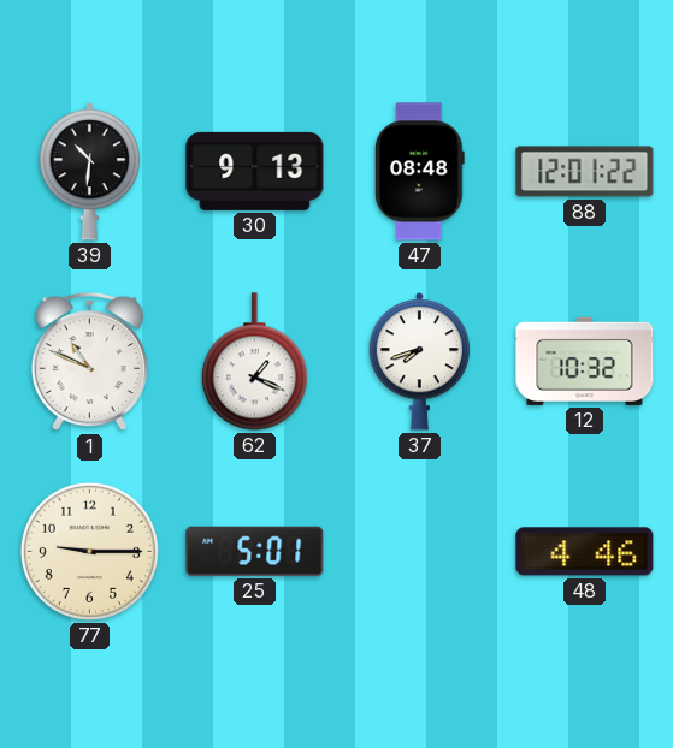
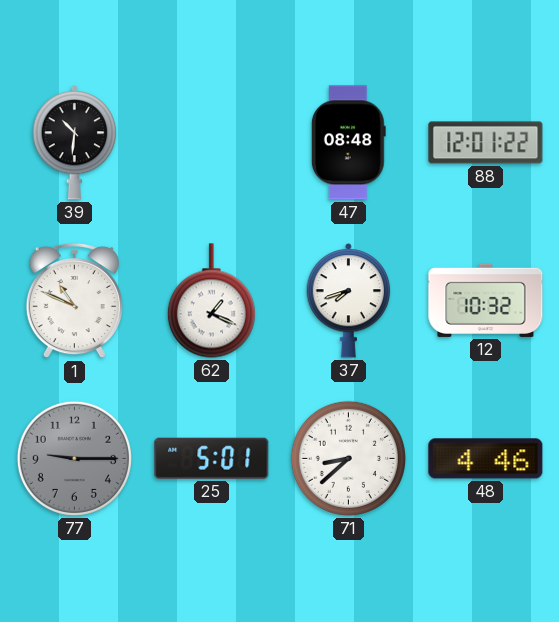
30: 9:13 -> none
77 dial: cream -> grey
71: none -> 8:38
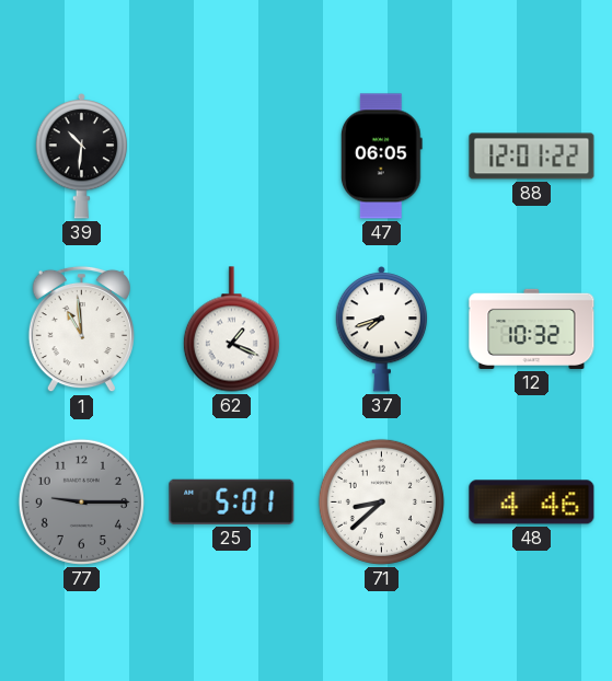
47: 08:48 -> 06:05
1: 10:49 -> 10:59
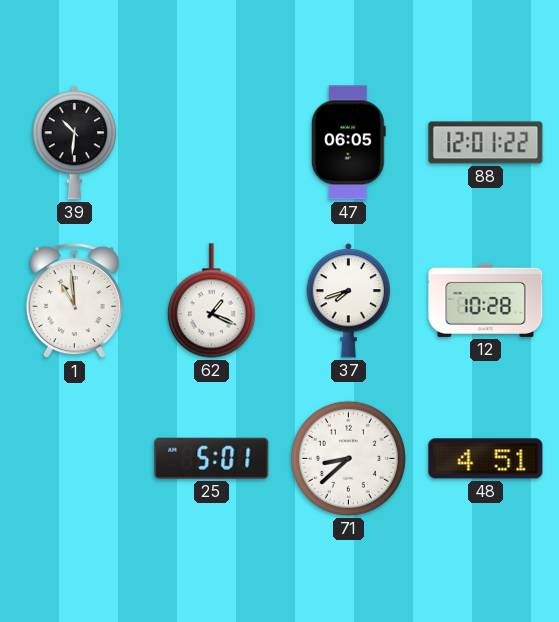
12: 10:32 -> 10:28
77: 9:15 -> none
48: 4:46 -> 4:51
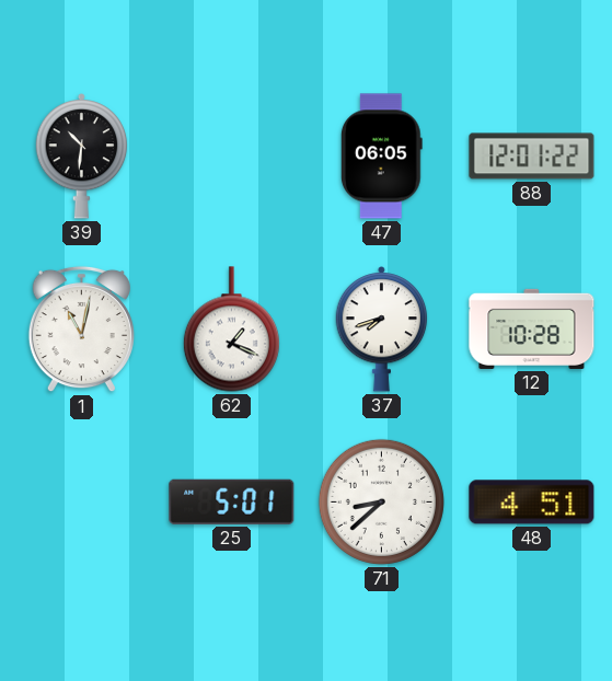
1: 10:59 -> 11:02
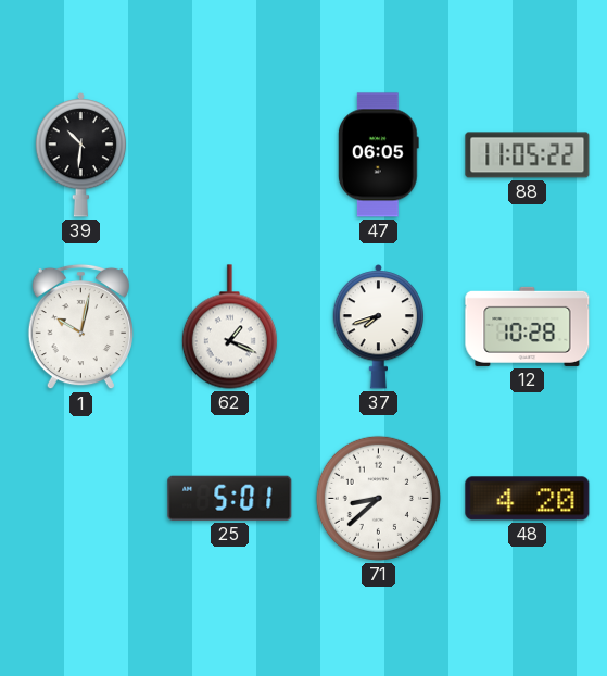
88: 12:01 -> 11:05
1: 11:02 -> 10:02
48: 4:51 -> 4:20
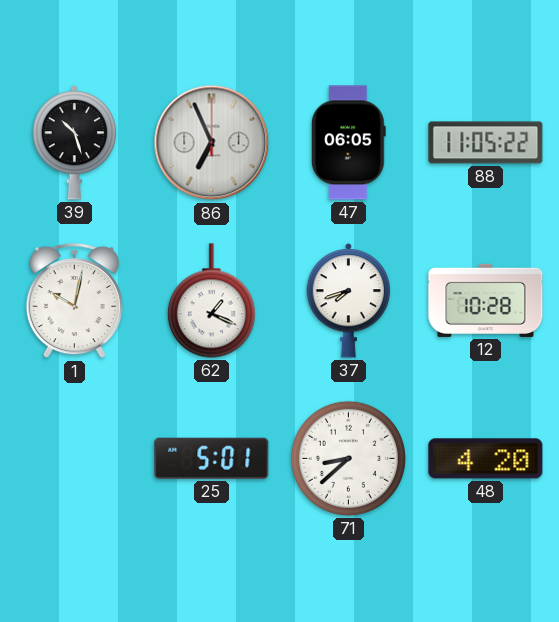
39: 10:31 -> 10:27
86: none -> 6:56
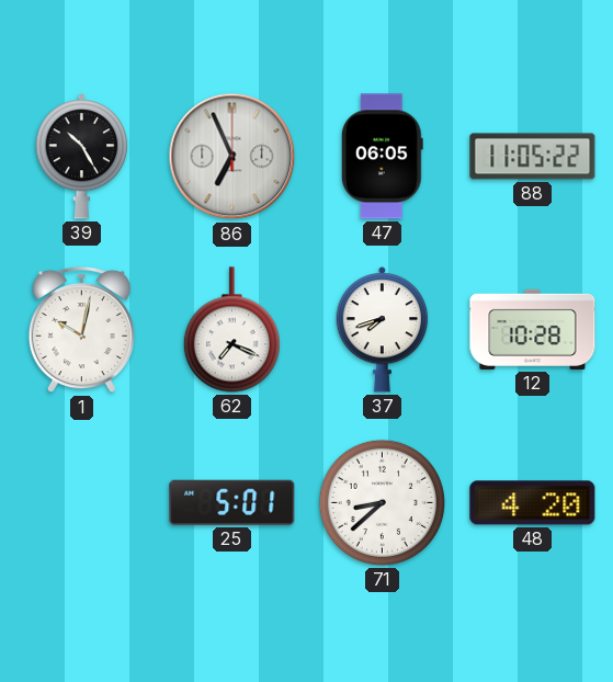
39: 10:27 -> 10:25
62: 1:19 -> 7:19
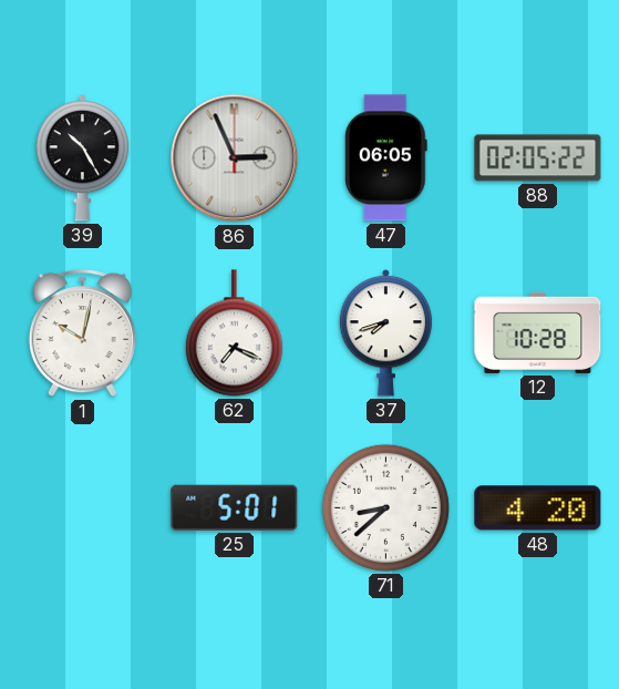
86: 6:56 -> 2:56
88: 11:05 -> 02:05
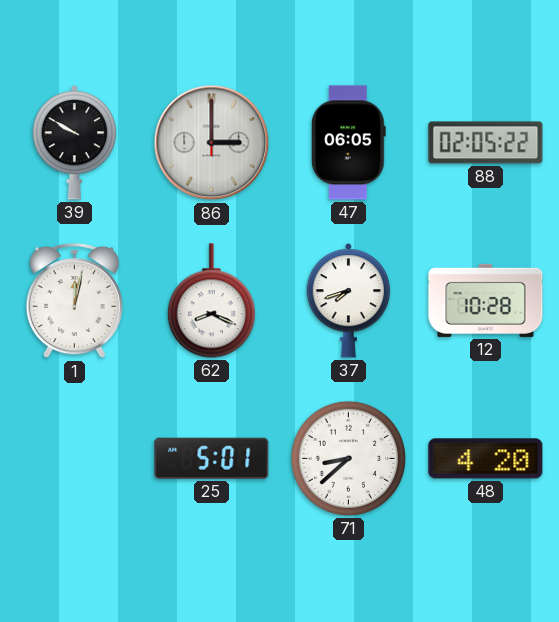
39: 10:25 -> 9:50
86: 2:56 -> 3:00
1: 10:02 -> 12:02
62: 7:19 -> 8:19
